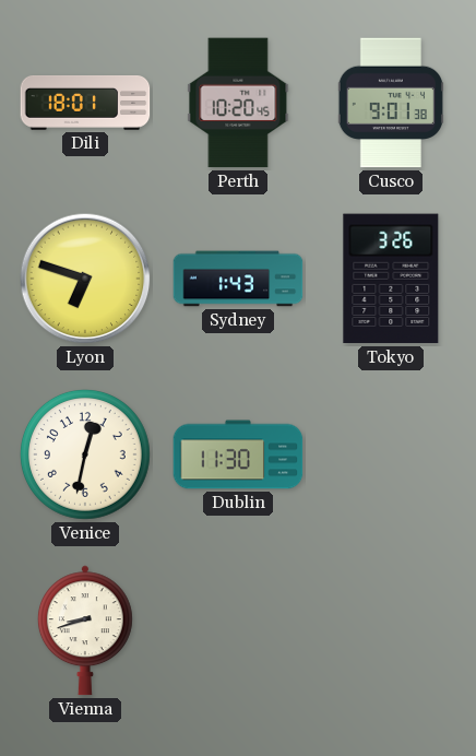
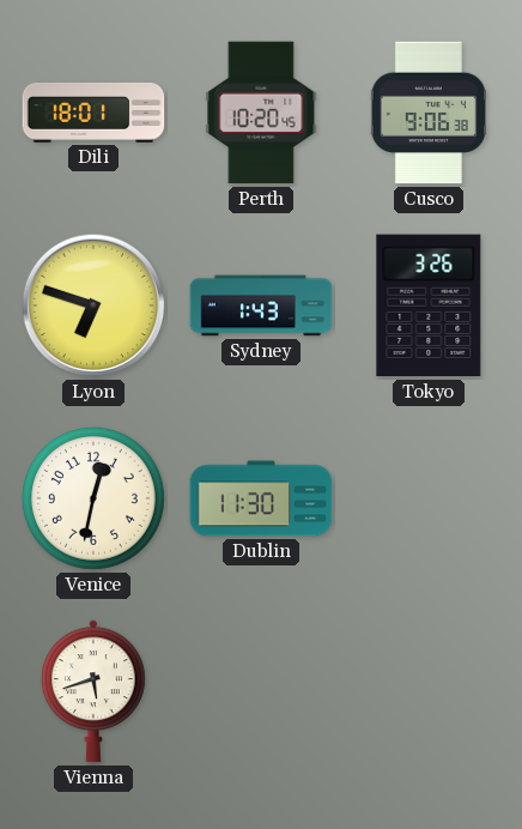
Cusco: 9:01 -> 9:06
Vienna: 8:42 -> 5:42
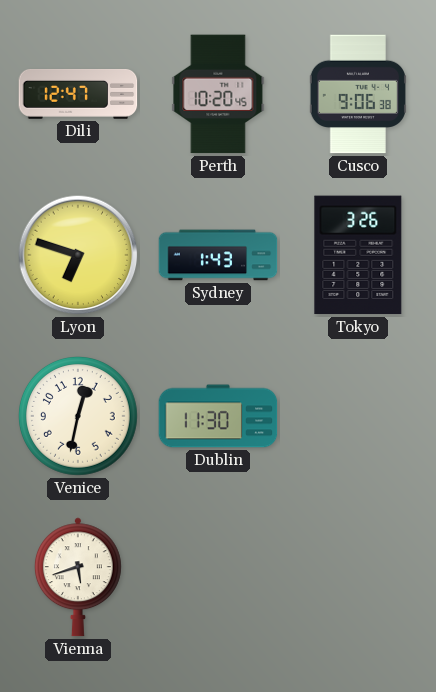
Dili: 18:01 -> 12:47
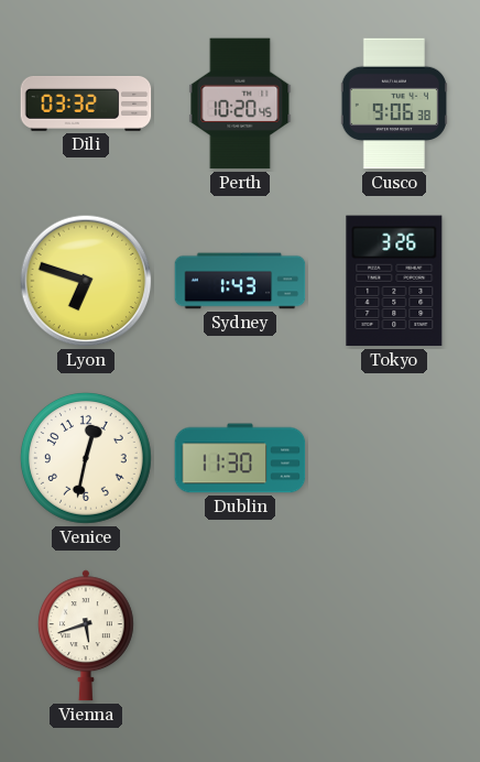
Dili: 12:47 -> 03:32
